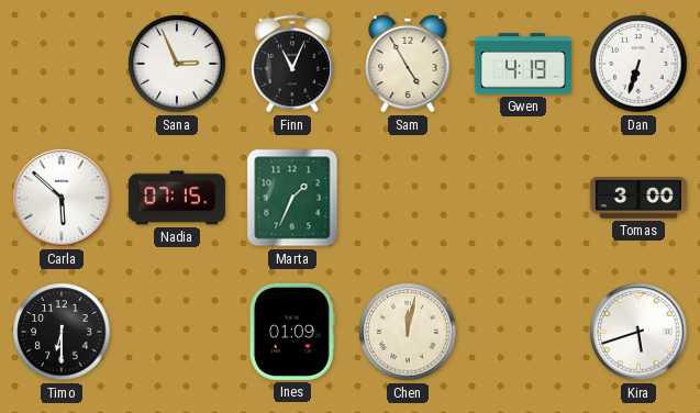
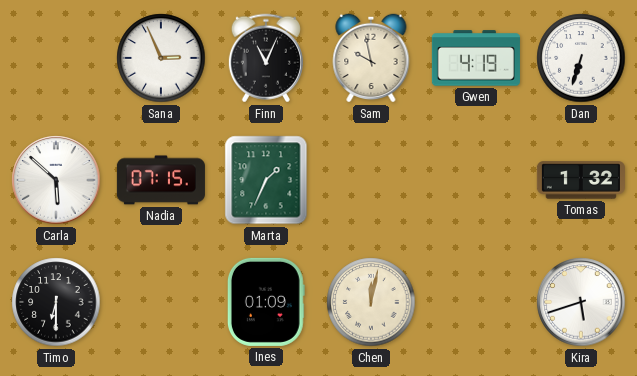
Sam: 4:55 -> 9:58
Tomas: 3:00 -> 1:32
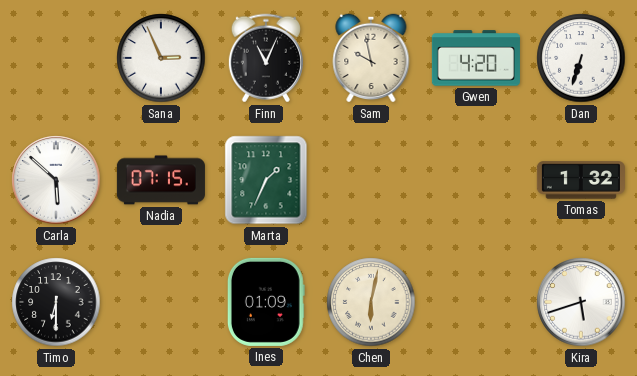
Gwen: 4:19 -> 4:20
Chen: 12:02 -> 6:02
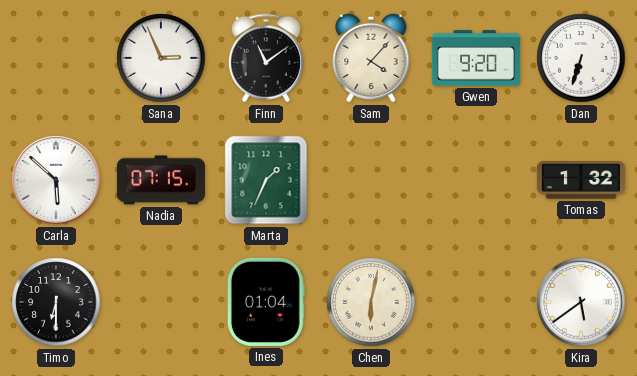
Finn: 11:04 -> 11:09
Sam: 9:58 -> 4:07
Gwen: 4:20 -> 9:20
Ines: 01:09 -> 01:04
Kira: 5:42 -> 5:39
